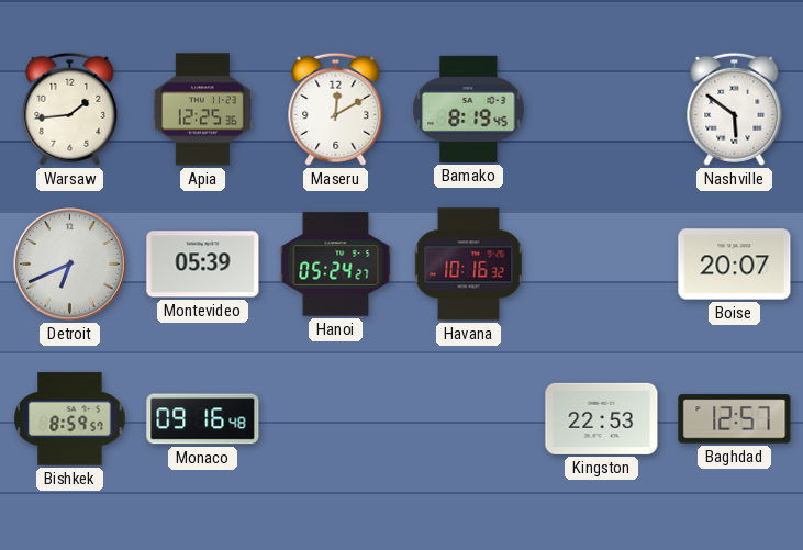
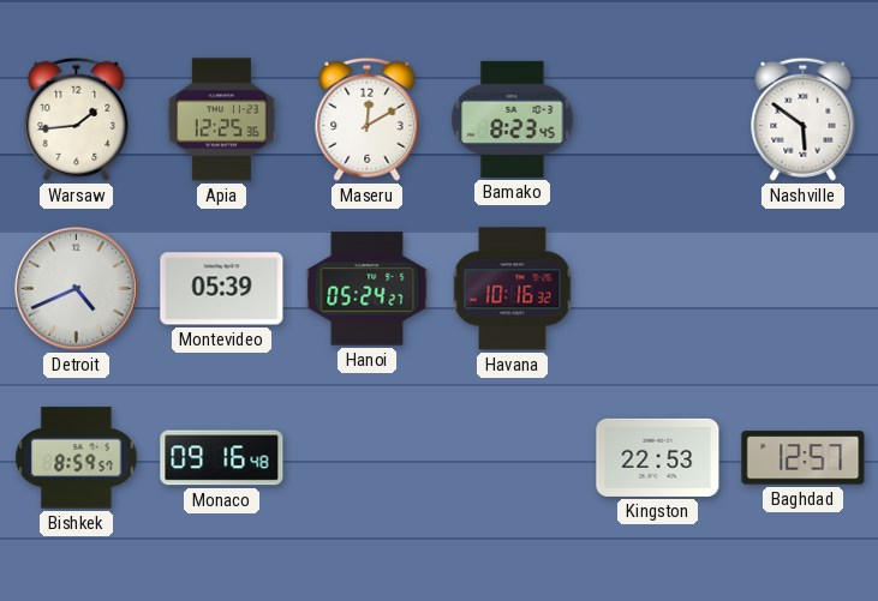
Bamako: 8:19 -> 8:23
Detroit: 6:41 -> 4:41
Boise: 20:07 -> none
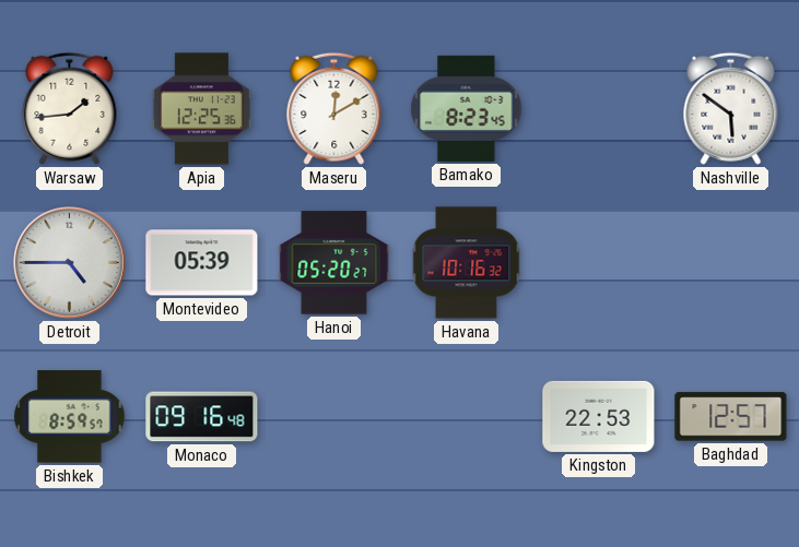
Detroit: 4:41 -> 4:45
Hanoi: 05:24 -> 05:20
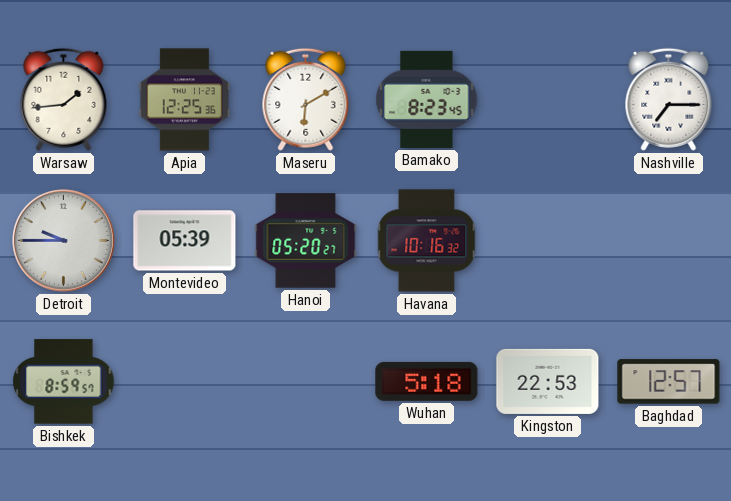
Maseru: 12:10 -> 6:10
Nashville: 5:51 -> 7:15
Detroit: 4:45 -> 9:45
Monaco: 09:16 -> none
Wuhan: none -> 5:18
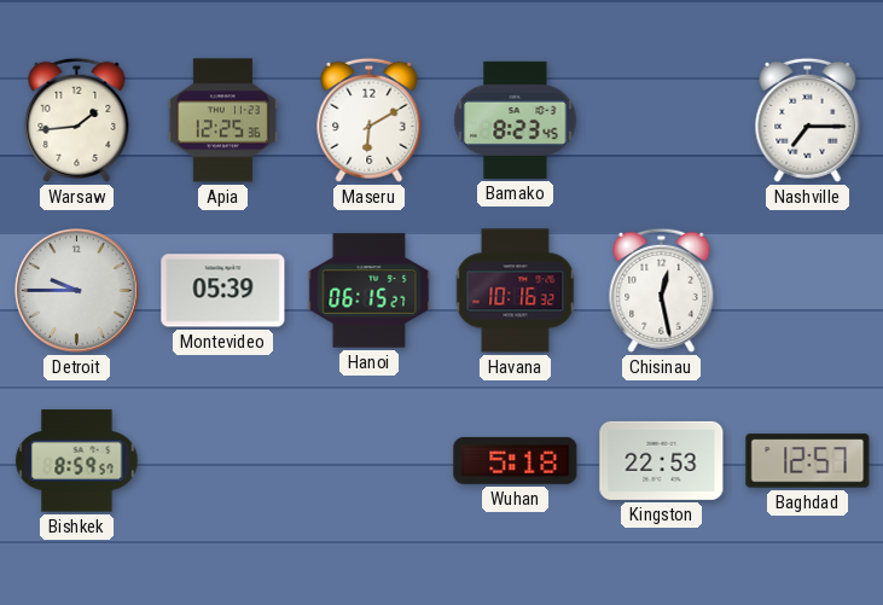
Hanoi: 05:20 -> 06:15
Chisinau: none -> 12:28
